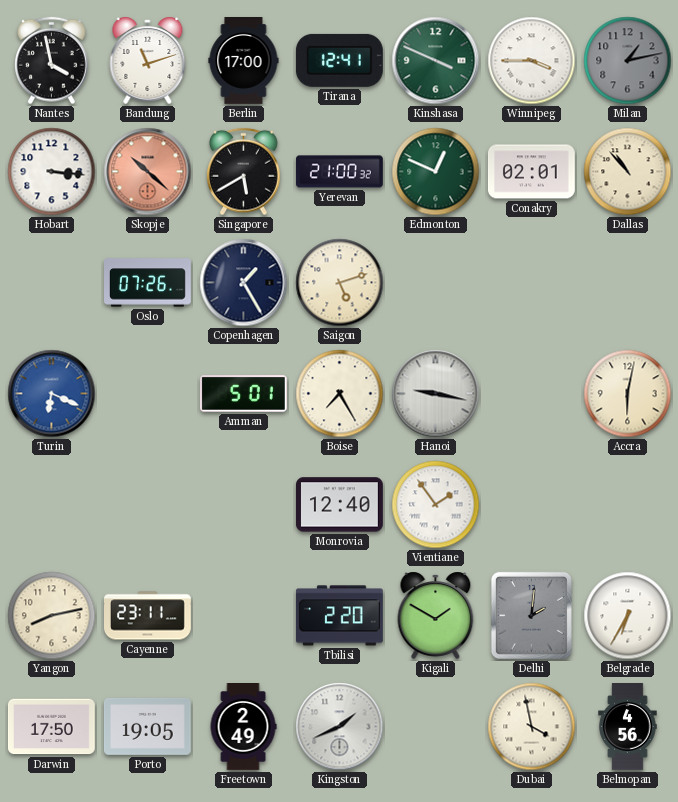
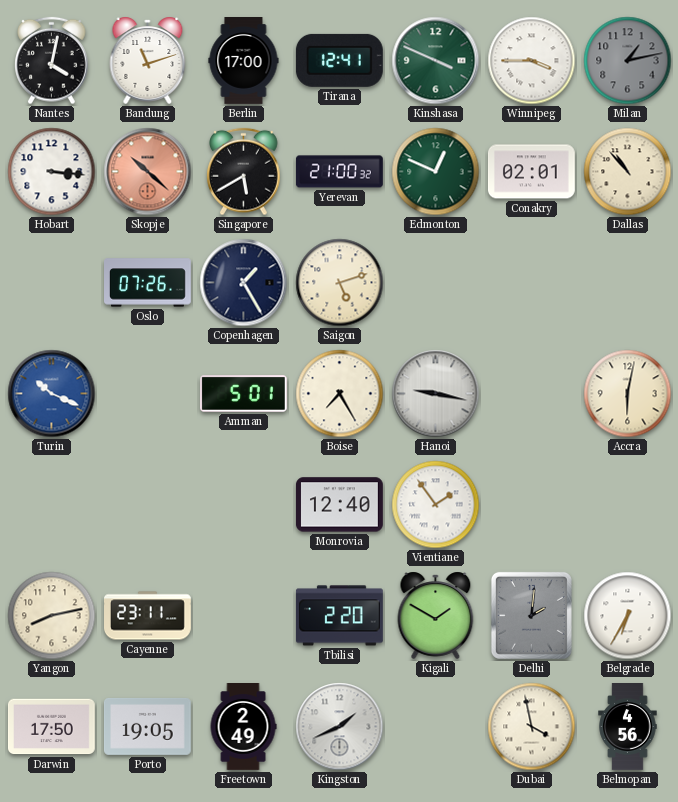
Nantes: 3:58 -> 4:02
Turin: 6:19 -> 10:19
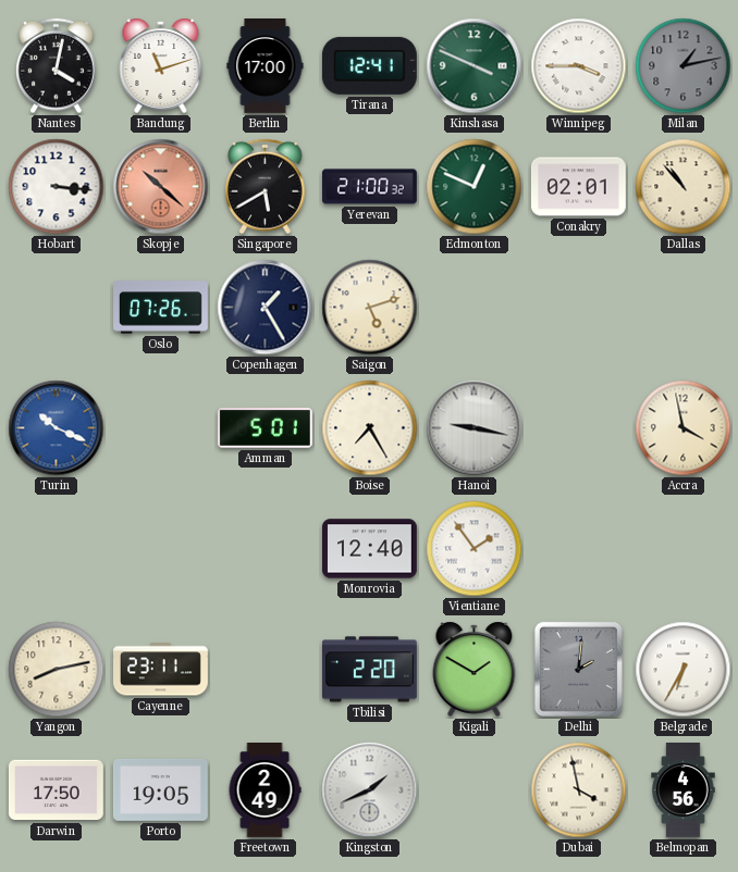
Accra: 6:02 -> 3:58
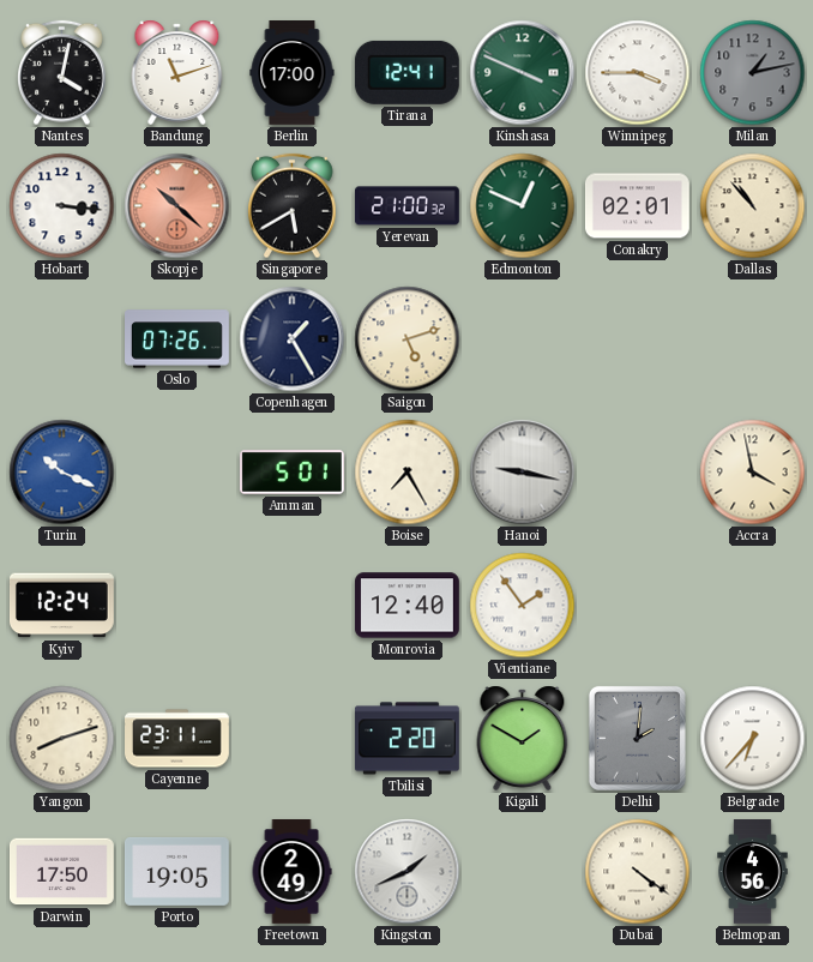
Kyiv: none -> 12:24
Yangon: 8:13 -> 8:12
Belgrade: 6:35 -> 6:37
Dubai: 3:58 -> 4:21
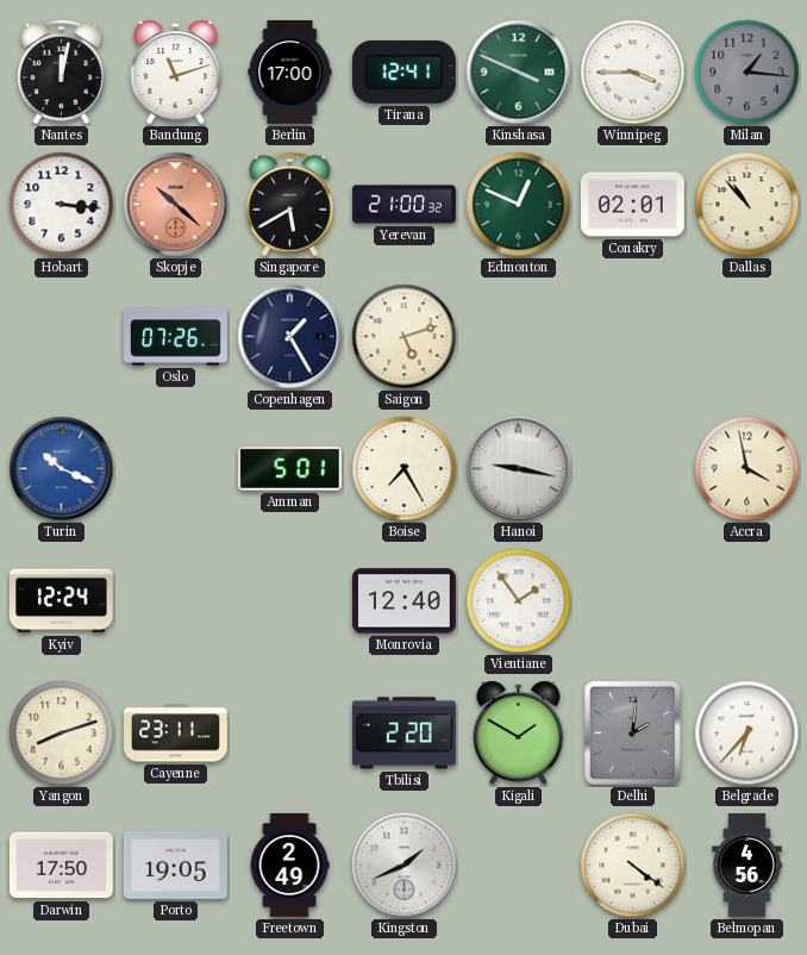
Nantes: 4:02 -> 12:02
Milan: 1:13 -> 1:16
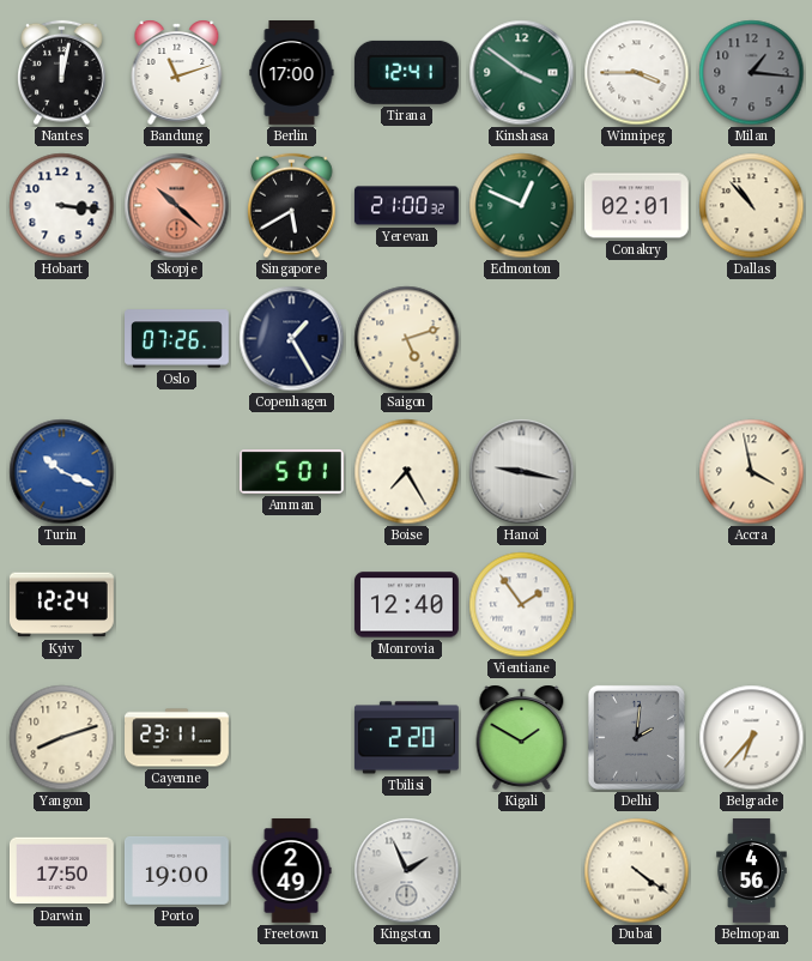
Kinshasa: 3:49 -> 3:51
Porto: 19:05 -> 19:00
Kingston: 1:41 -> 1:56
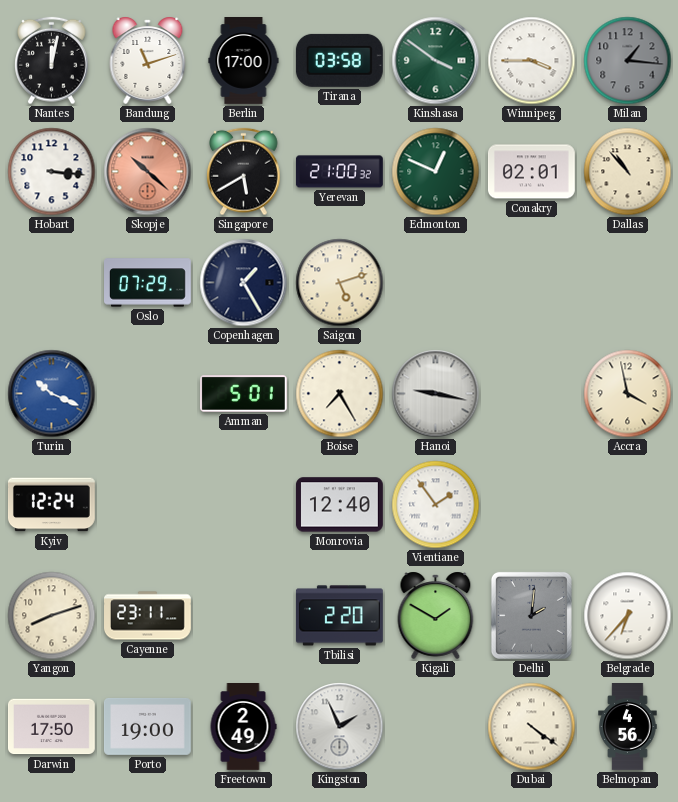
Tirana: 12:41 -> 03:58
Oslo: 07:26 -> 07:29
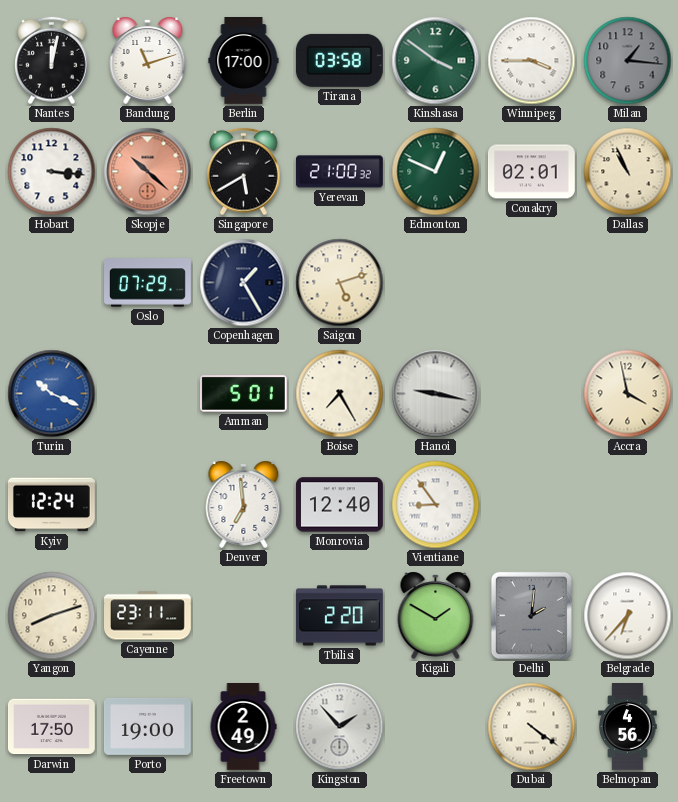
Dallas: 10:53 -> 10:56
Denver: none -> 6:59
Vientiane: 1:54 -> 8:54
Kingston: 1:56 -> 1:53
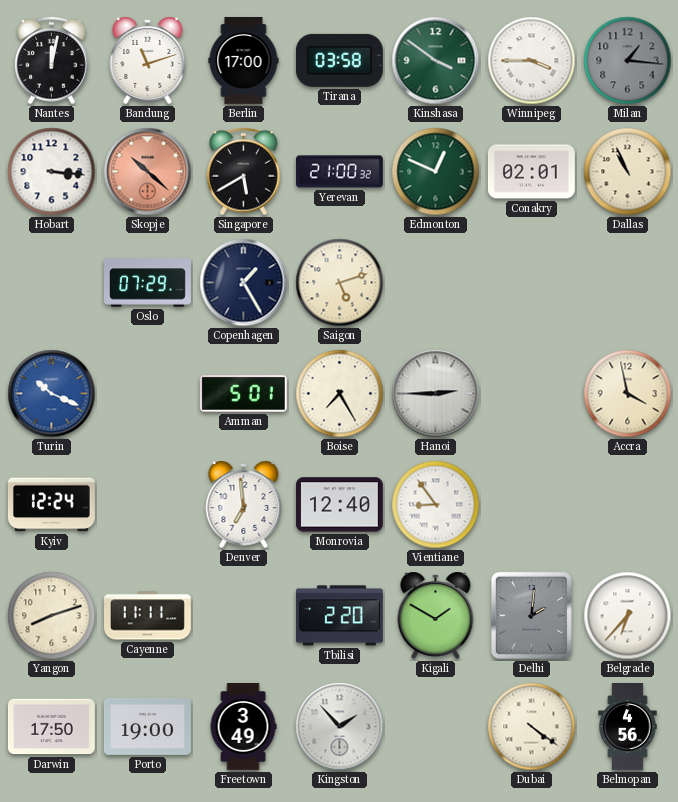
Hanoi: 9:17 -> 2:45
Cayenne: 23:11 -> 11:11
Freetown: 2:49 -> 3:49
